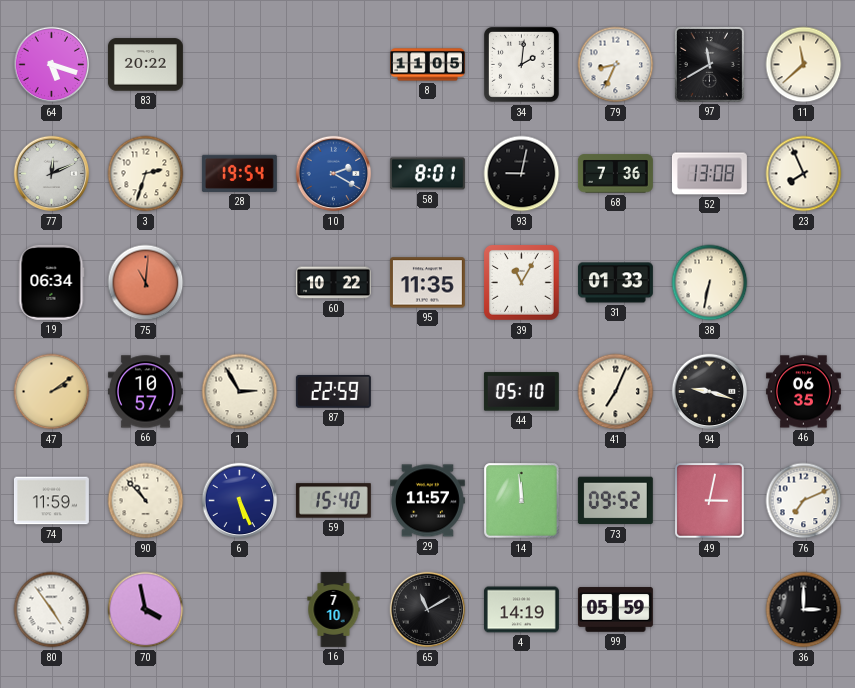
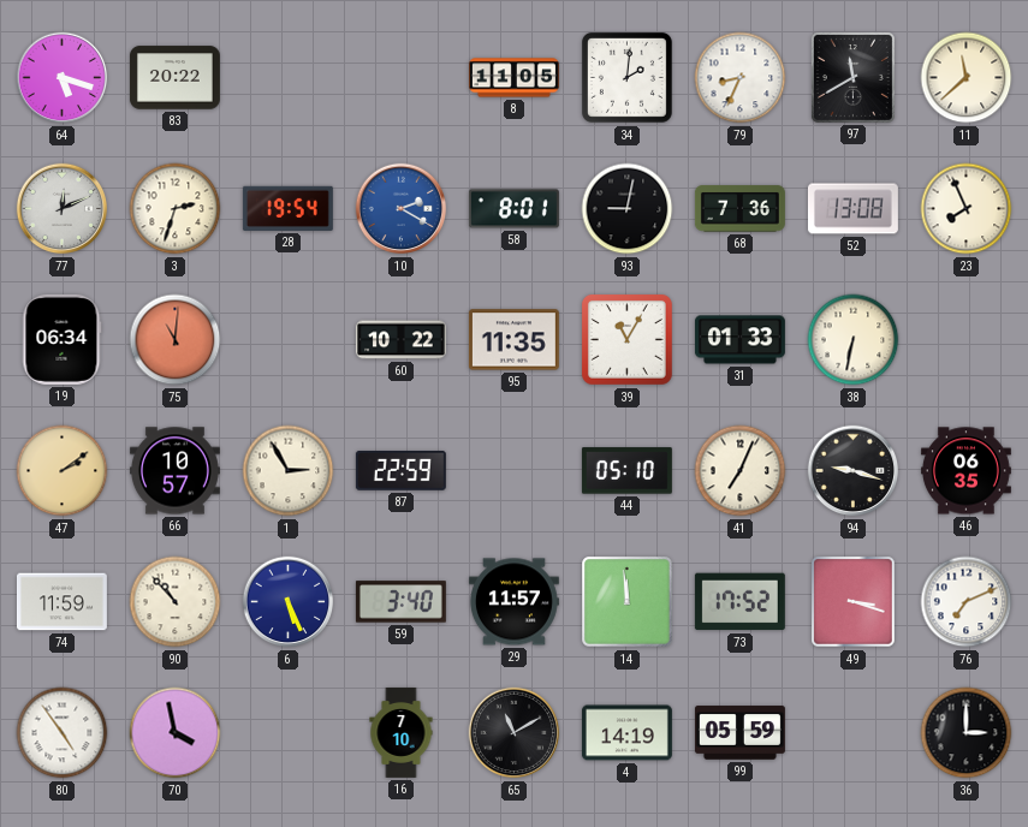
59: 15:40 -> 3:40
73: 09:52 -> 17:52
49: 3:02 -> 3:18
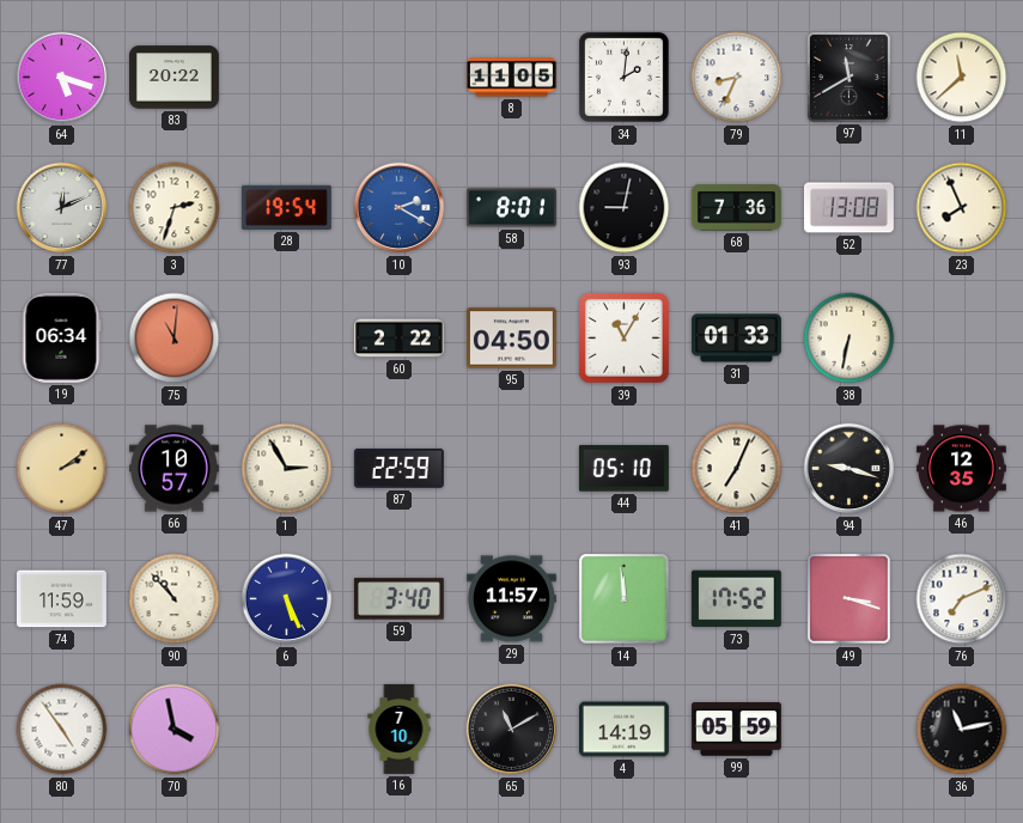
60: 10:22 -> 2:22
95: 11:35 -> 04:50
46: 06:35 -> 12:35
36: 3:00 -> 11:13
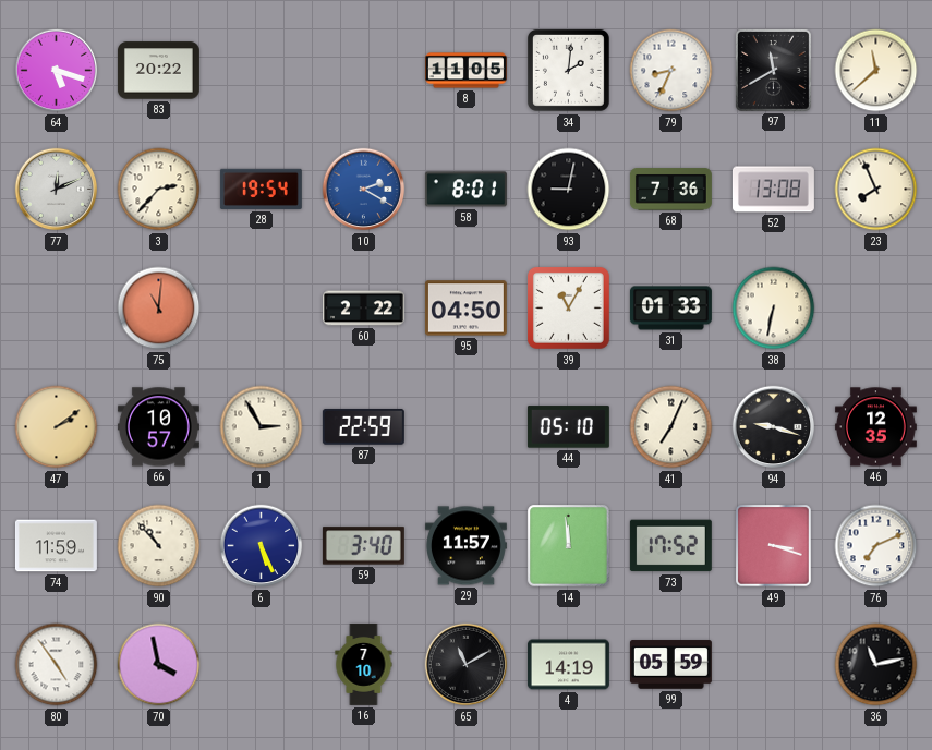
3: 2:33 -> 2:37
19: 06:34 -> none
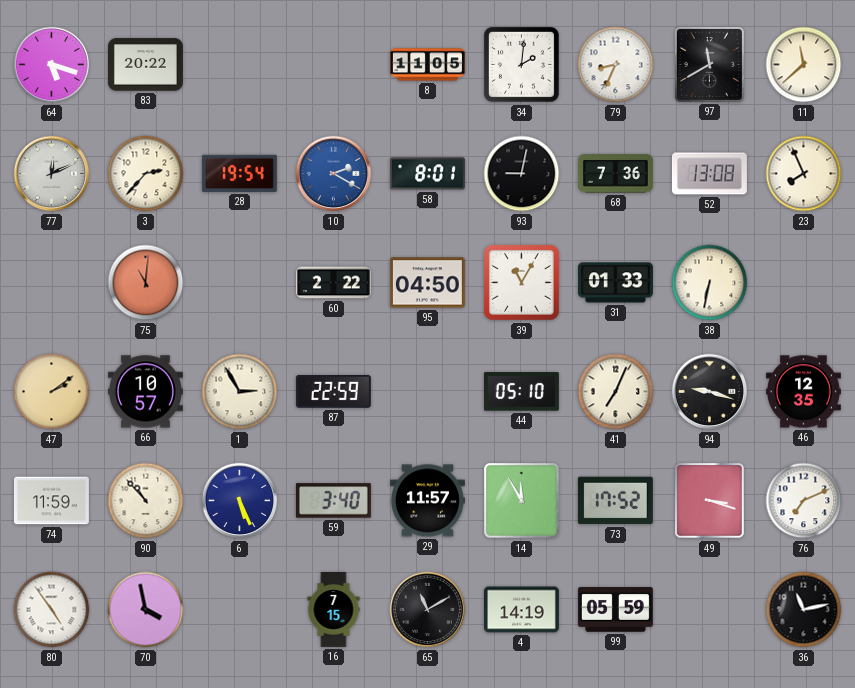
14: 11:59 -> 11:55
16: 7:10 -> 7:15
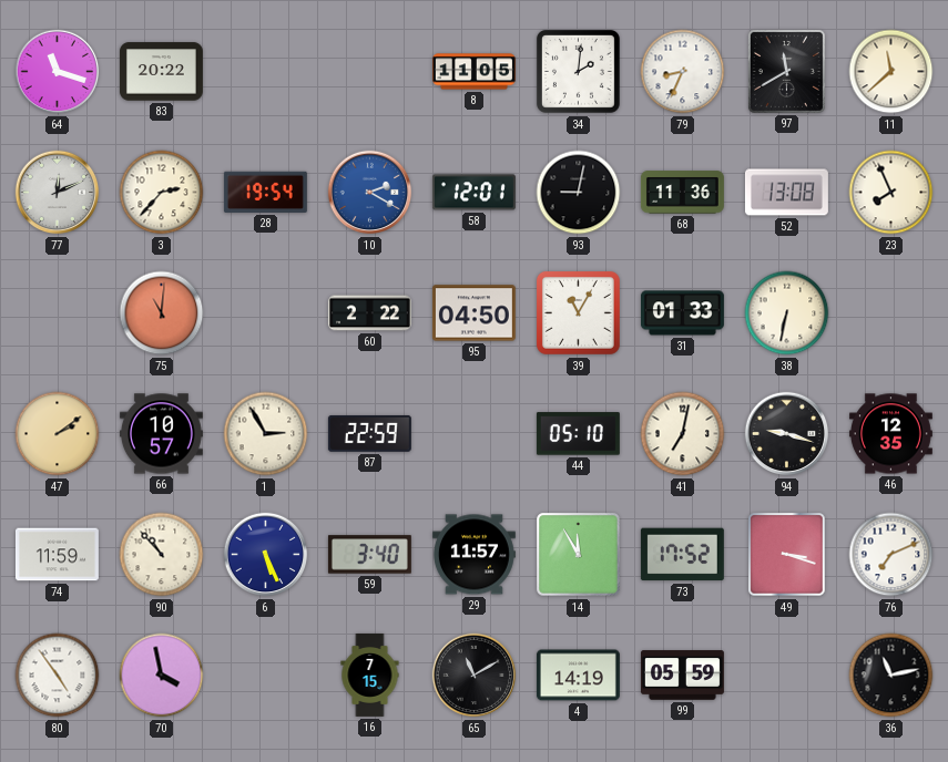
64: 5:18 -> 11:18
58: 8:01 -> 12:01
68: 7:36 -> 11:36
41: 7:04 -> 7:02
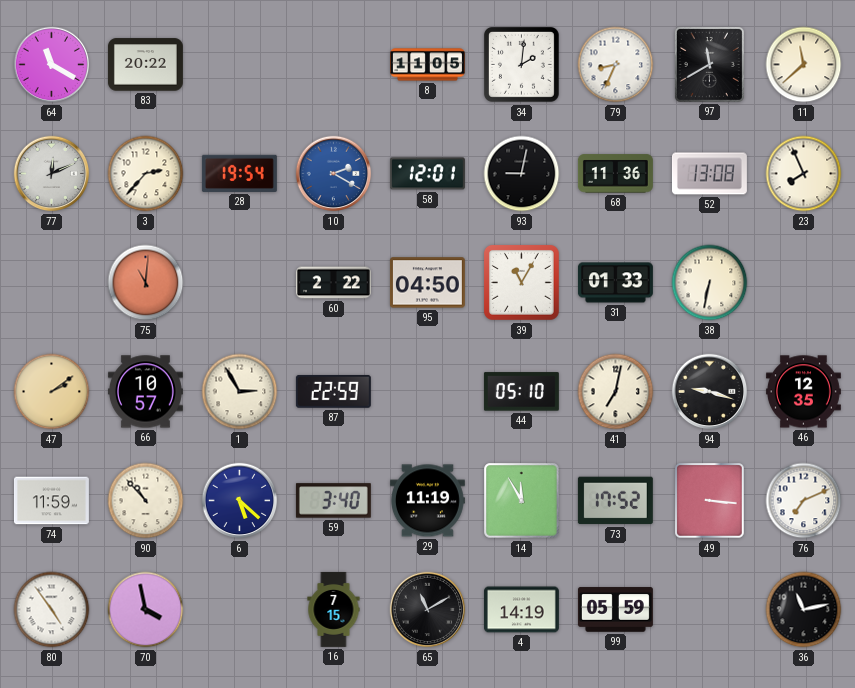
64: 11:18 -> 11:20
6: 5:26 -> 5:22
29: 11:57 -> 11:19
49: 3:18 -> 3:16
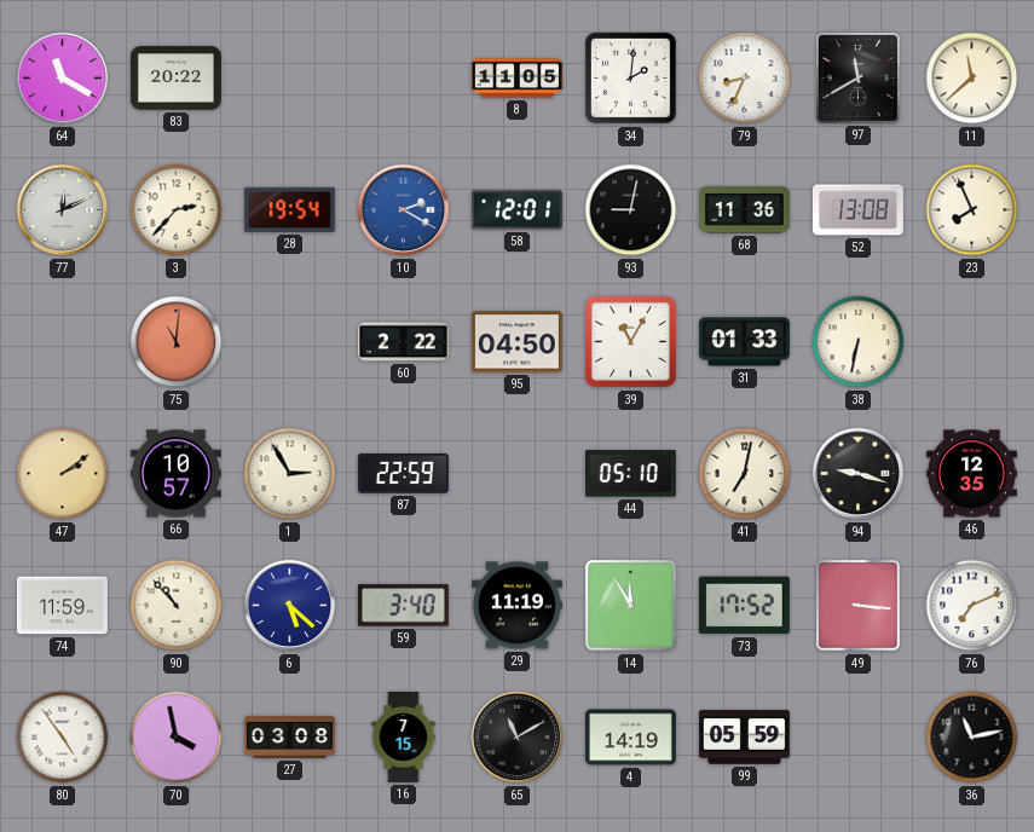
27: none -> 03:08
